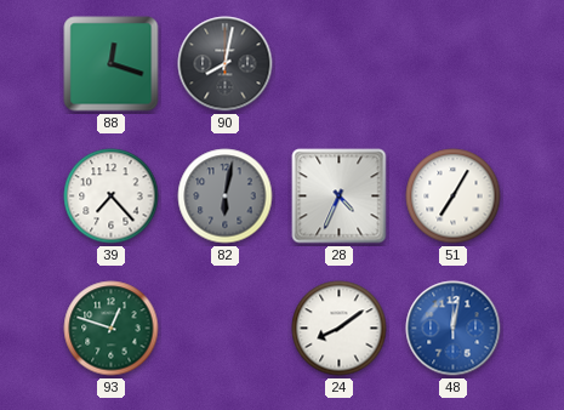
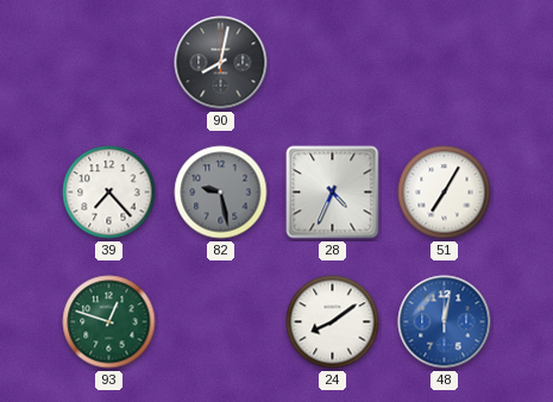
88: 12:18 -> none
82: 6:02 -> 9:28
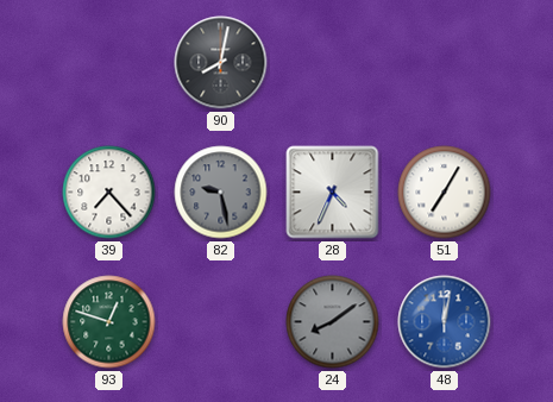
24 dial: white -> grey
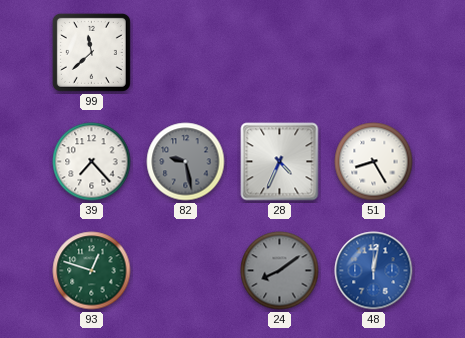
99: none -> 11:38
90: 8:02 -> none
51: 7:05 -> 8:25
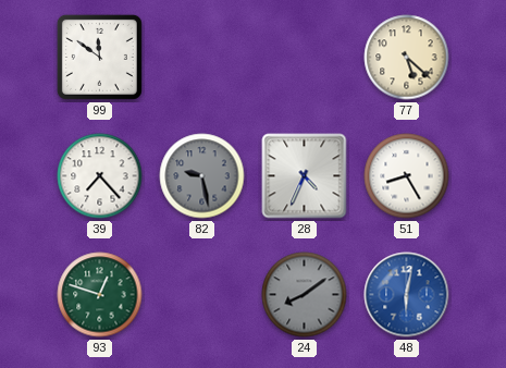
99: 11:38 -> 11:51
77: none -> 5:22
48: 12:02 -> 6:02
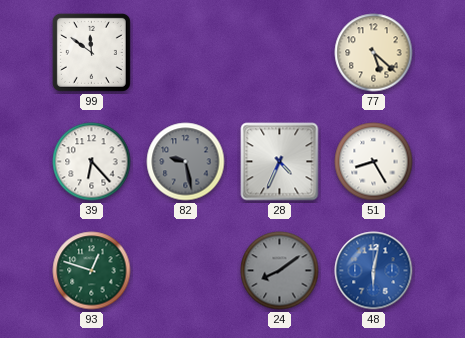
39: 7:23 -> 6:23
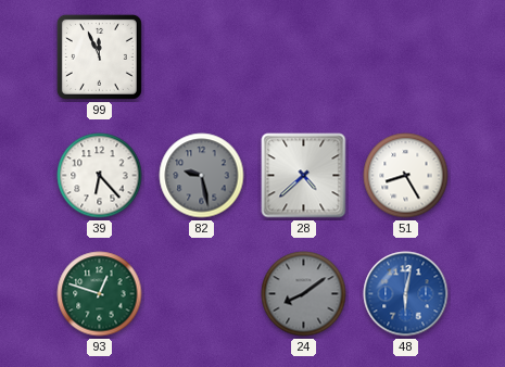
99: 11:51 -> 11:56
77: 5:22 -> none
28: 4:34 -> 4:38
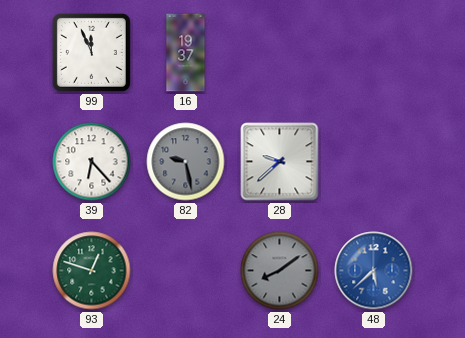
16: none -> 19:37
28: 4:38 -> 9:38
51: 8:25 -> none
48: 6:02 -> 5:38
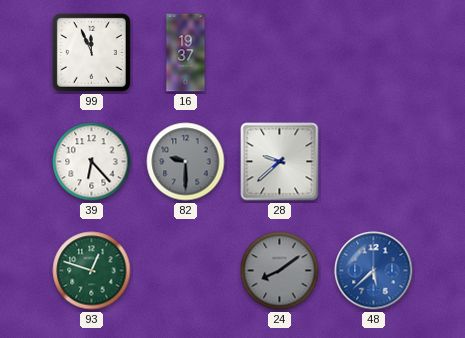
82: 9:28 -> 9:30
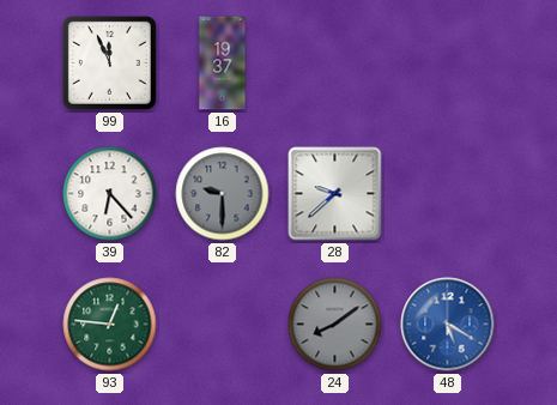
93: 12:48 -> 12:46
48: 5:38 -> 5:20
